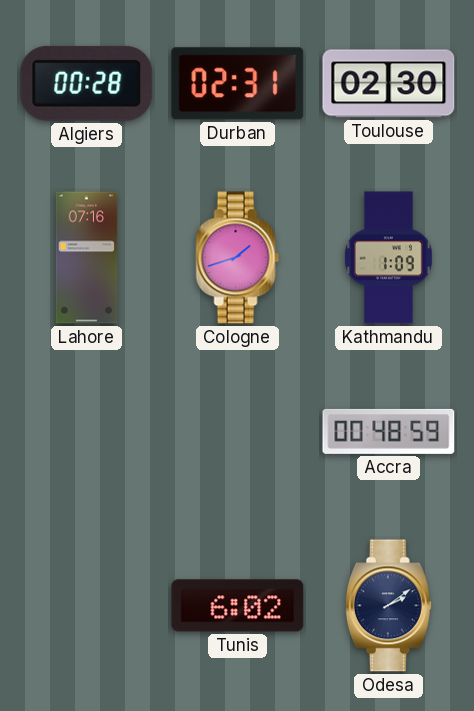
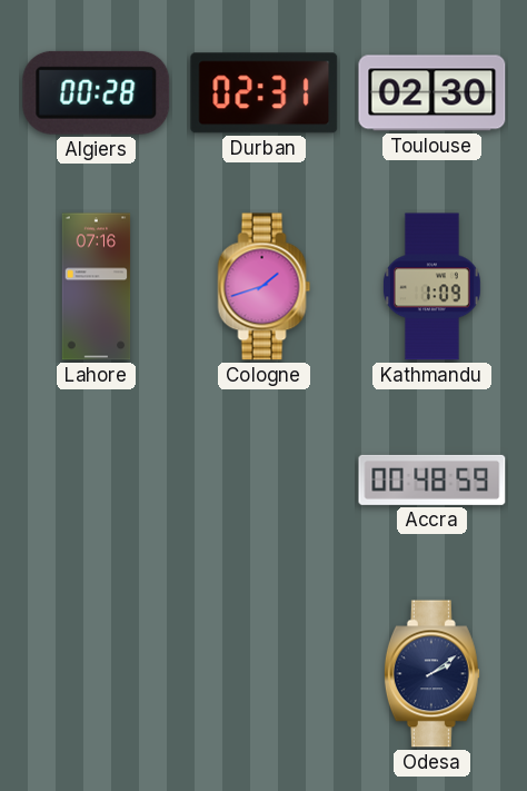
Tunis: 6:02 -> none
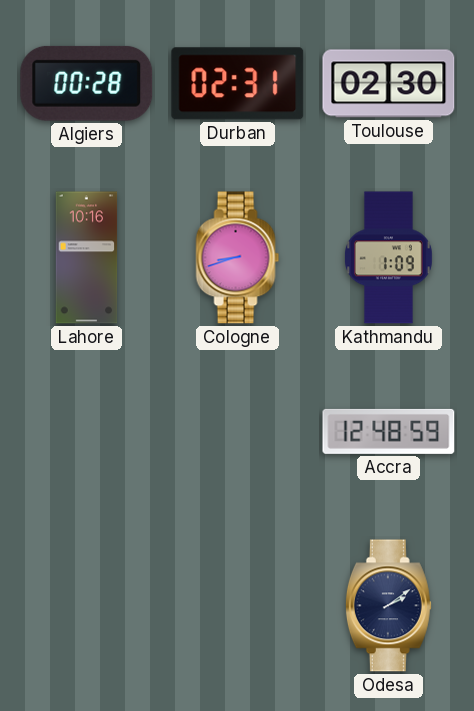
Lahore: 07:16 -> 10:16
Cologne: 1:42 -> 8:42
Accra: 00:48 -> 12:48
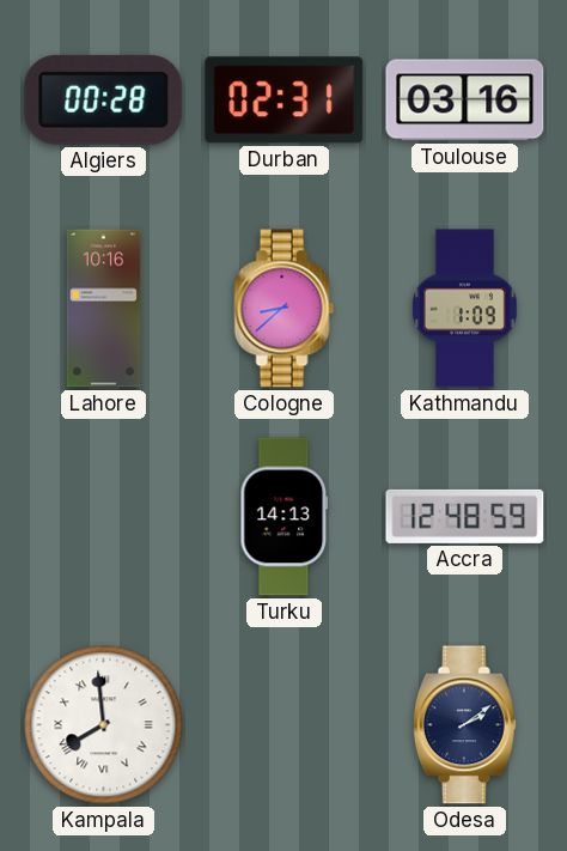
Toulouse: 02:30 -> 03:16
Cologne: 8:42 -> 8:38
Turku: none -> 14:13
Kampala: none -> 7:59
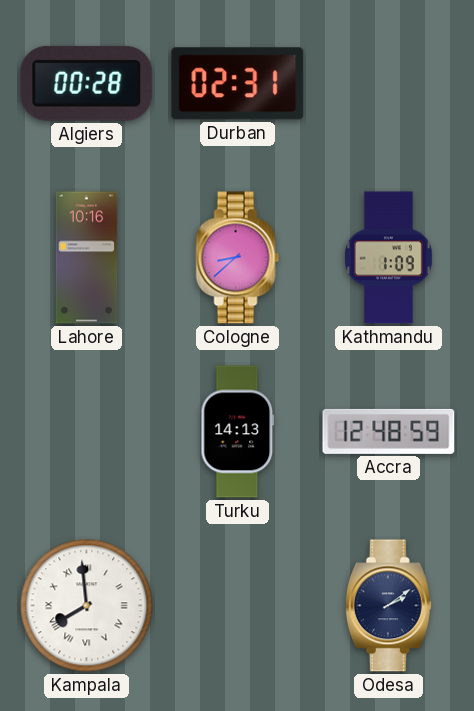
Toulouse: 03:16 -> none
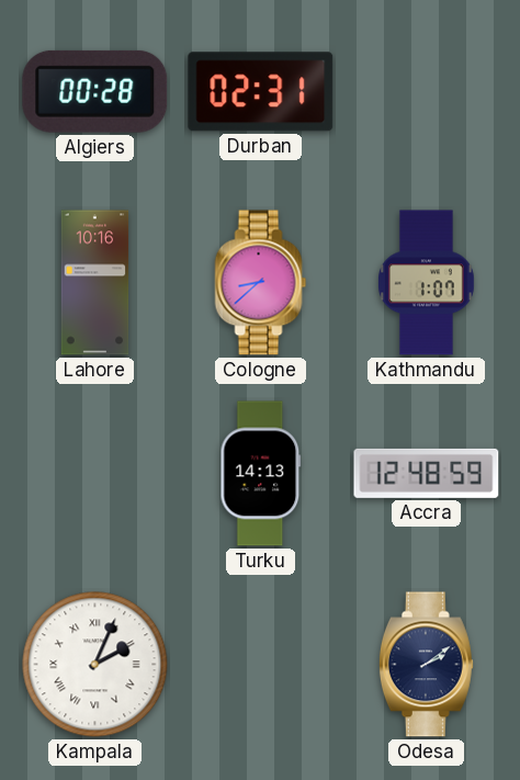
Kathmandu: 1:09 -> 1:07
Kampala: 7:59 -> 2:04
